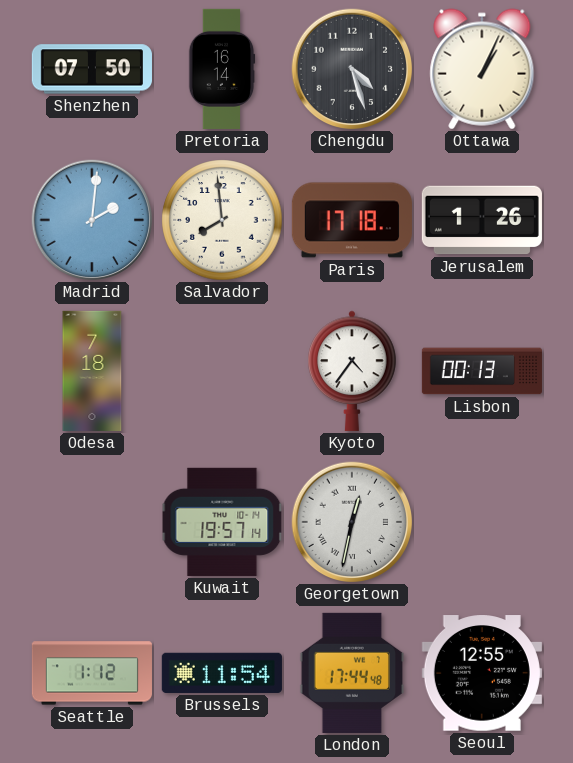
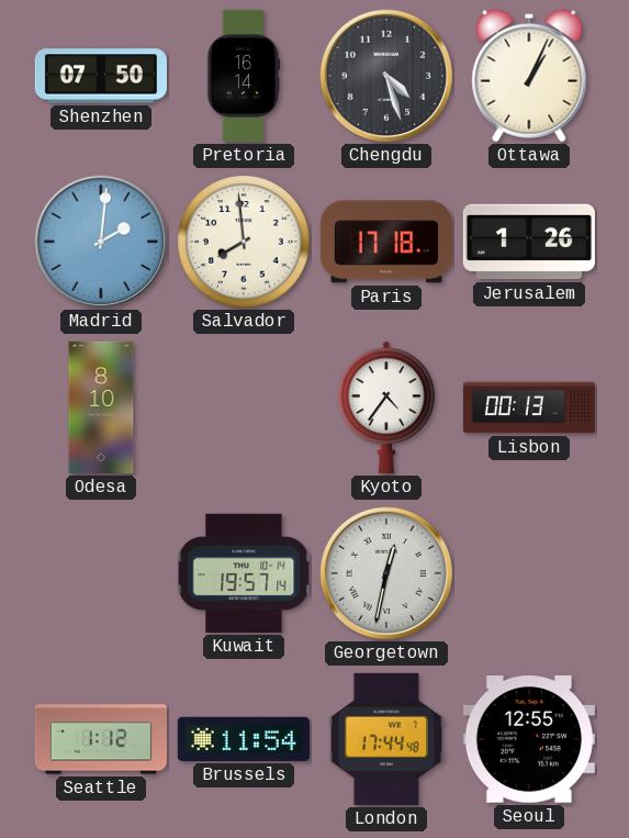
Odesa: 7:18 -> 8:10
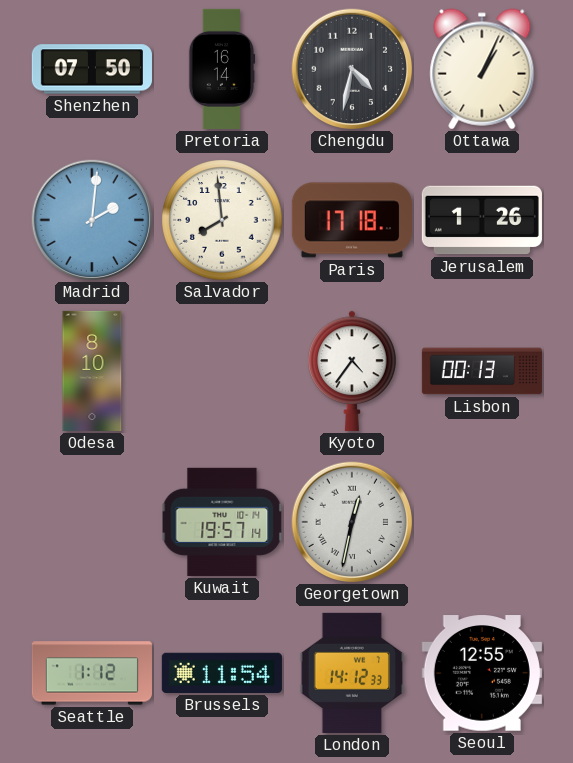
Chengdu: 4:27 -> 4:32
London: 17:44 -> 14:12
